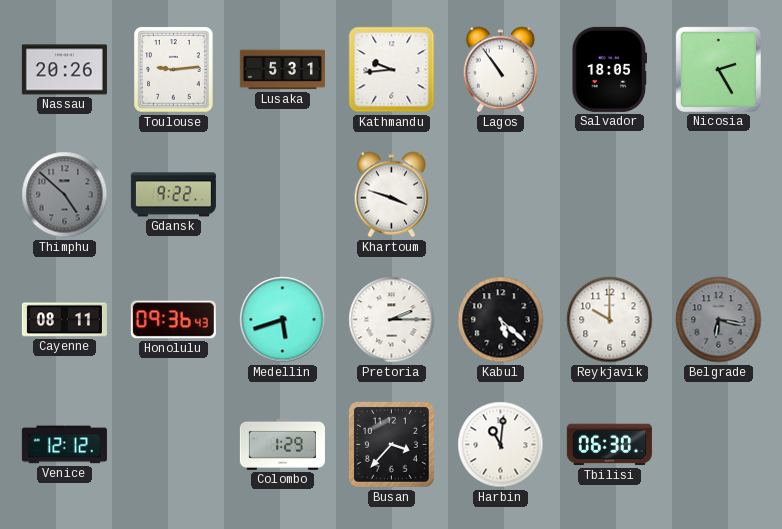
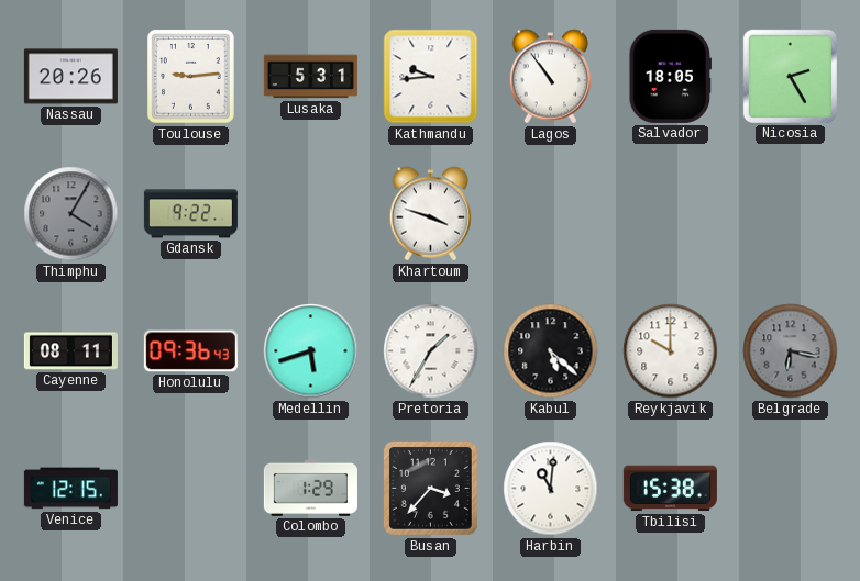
Thimphu: 4:52 -> 4:05
Pretoria: 2:15 -> 1:35
Venice: 12:12 -> 12:15
Tbilisi: 06:30 -> 15:38
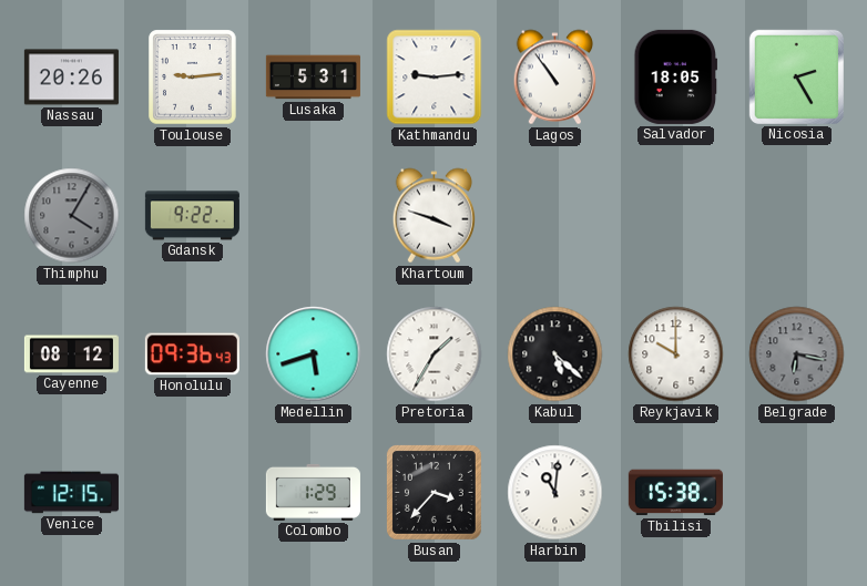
Kathmandu: 9:44 -> 9:14
Cayenne: 08:11 -> 08:12
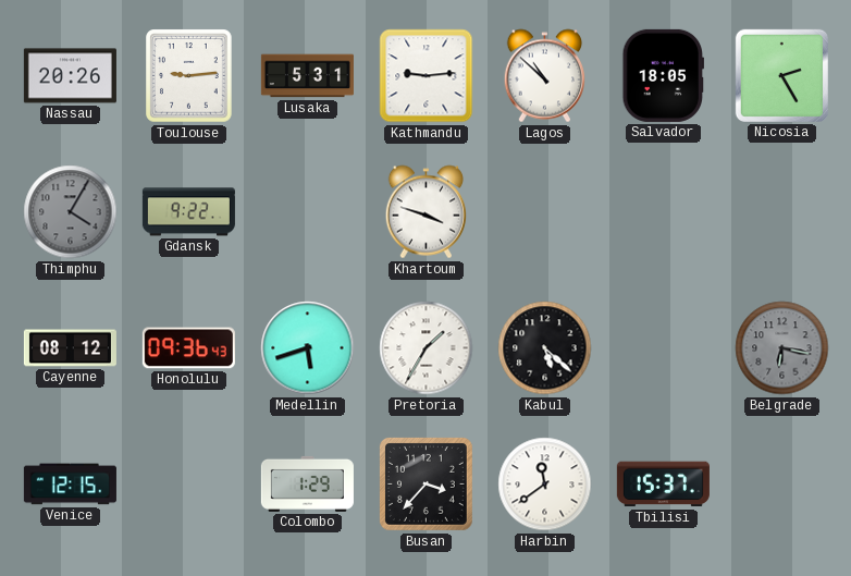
Lagos: 10:54 -> 10:52
Reykjavik: 10:00 -> none
Harbin: 11:01 -> 11:39
Tbilisi: 15:38 -> 15:37
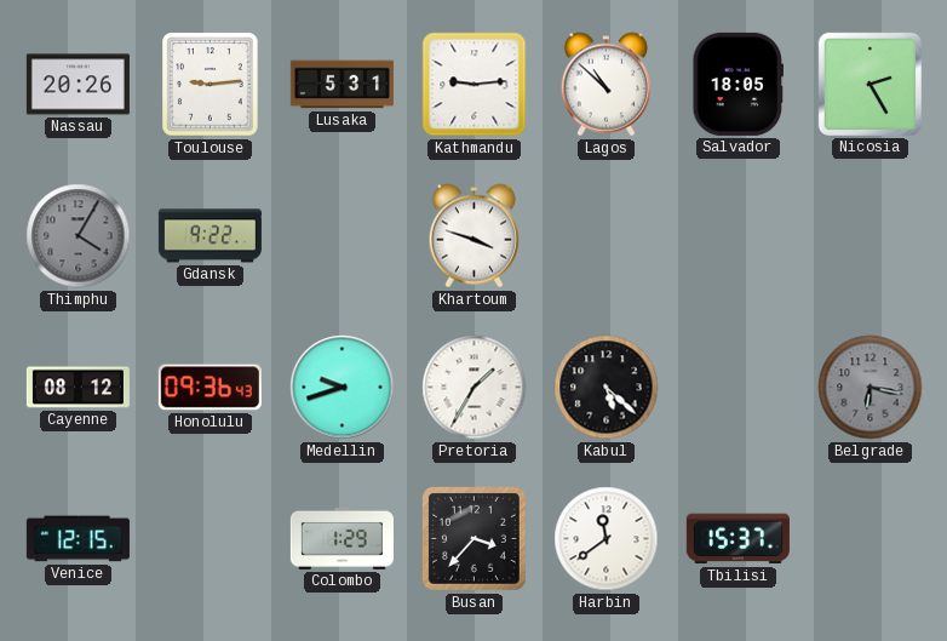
Medellin: 5:42 -> 9:42
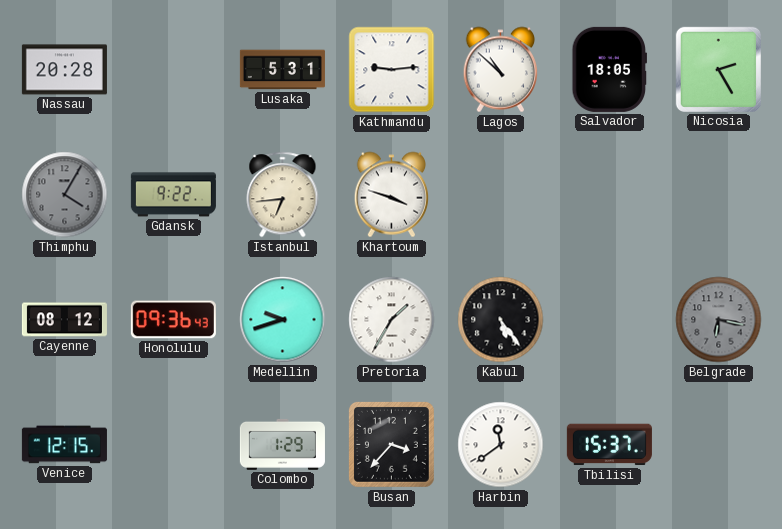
Nassau: 20:26 -> 20:28
Toulouse: 9:14 -> none
Istanbul: none -> 6:44
Kabul: 5:22 -> 5:24
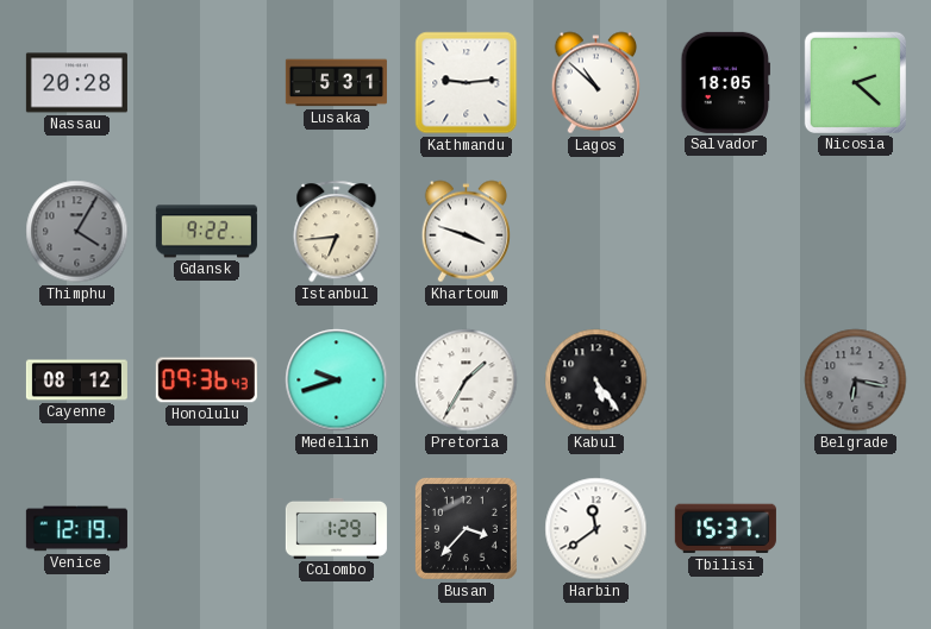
Nicosia: 2:25 -> 2:22
Venice: 12:15 -> 12:19
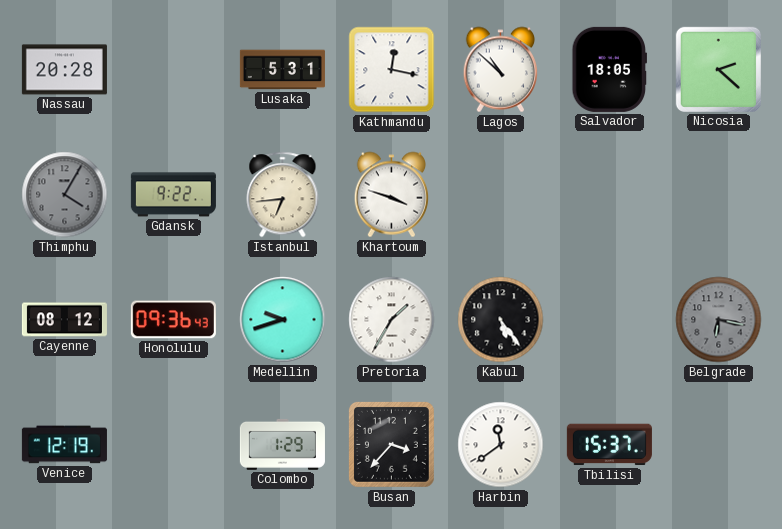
Kathmandu: 9:14 -> 12:17
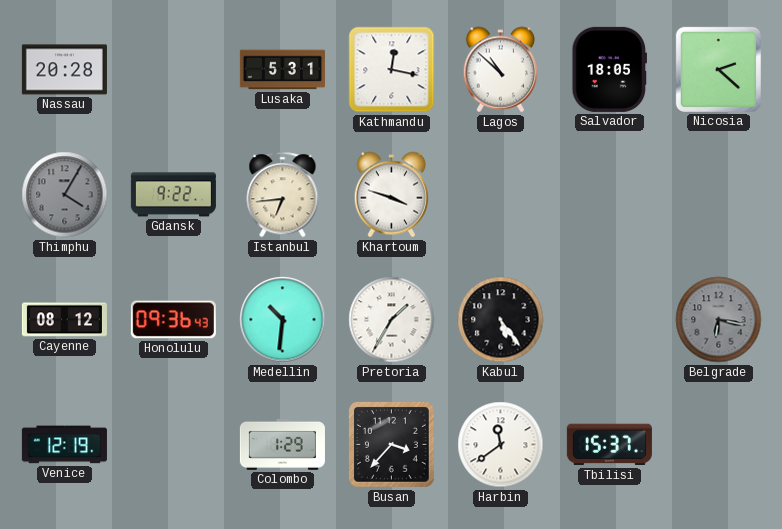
Medellin: 9:42 -> 10:31
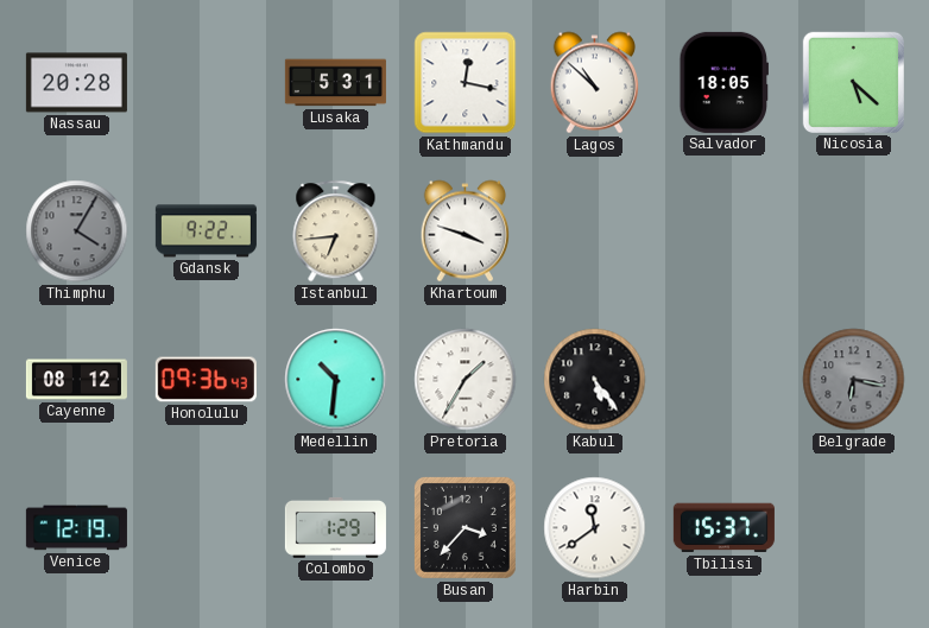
Nicosia: 2:22 -> 5:22
